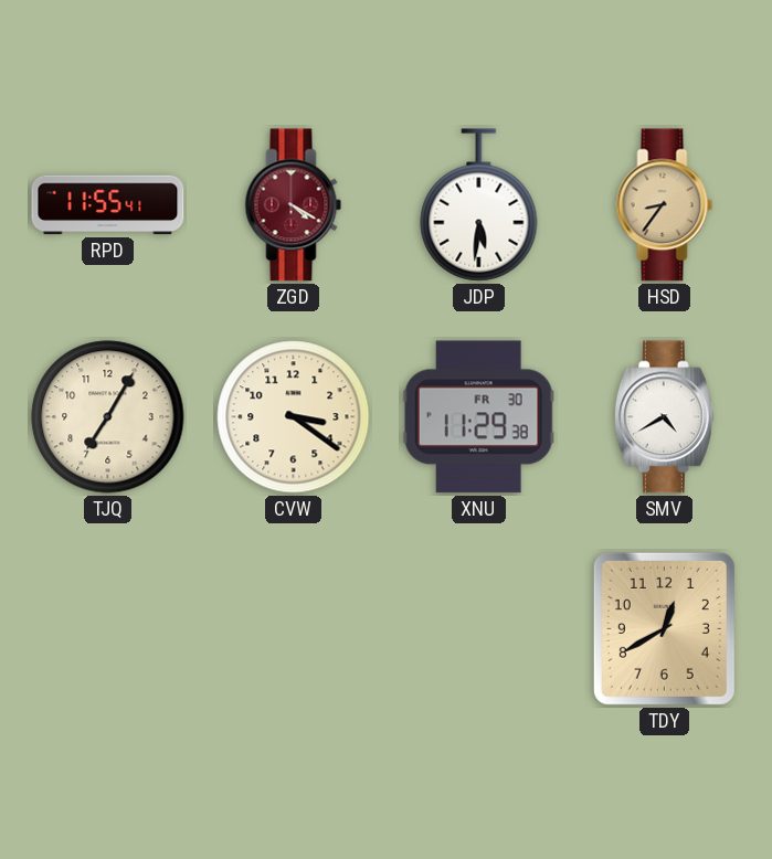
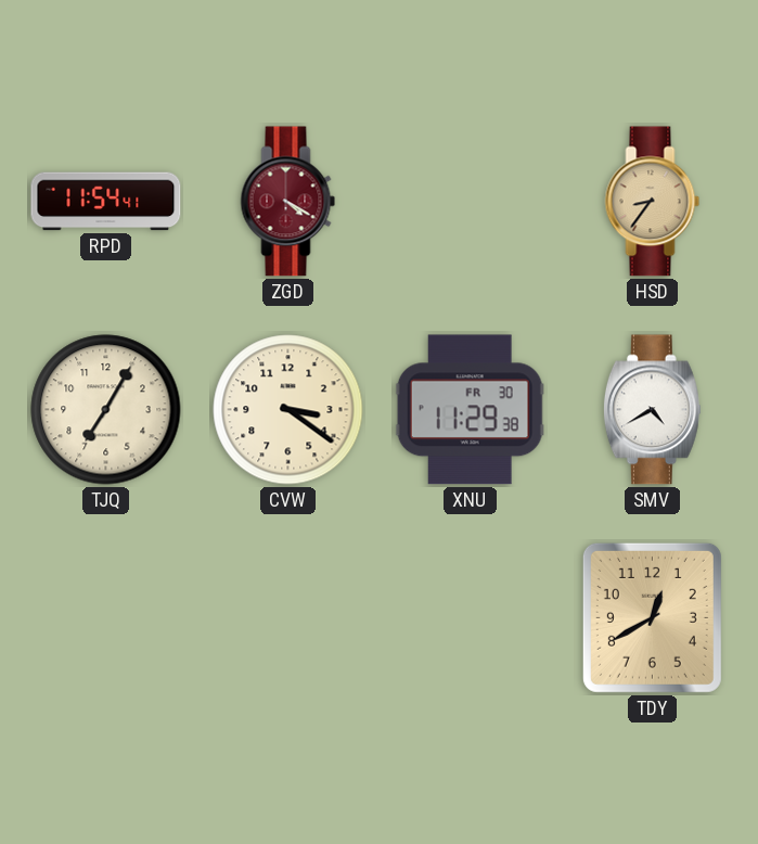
RPD: 11:55 -> 11:54
JDP: 5:31 -> none
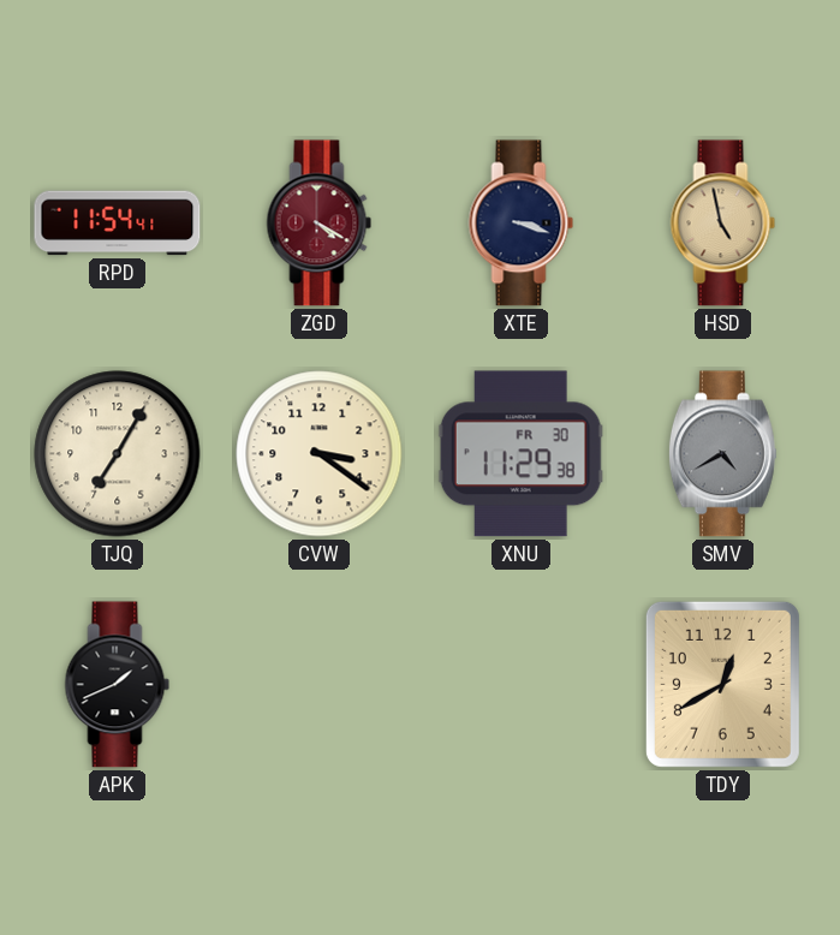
XTE: none -> 3:18
HSD: 8:36 -> 4:58
SMV dial: white -> grey
APK: none -> 1:41
